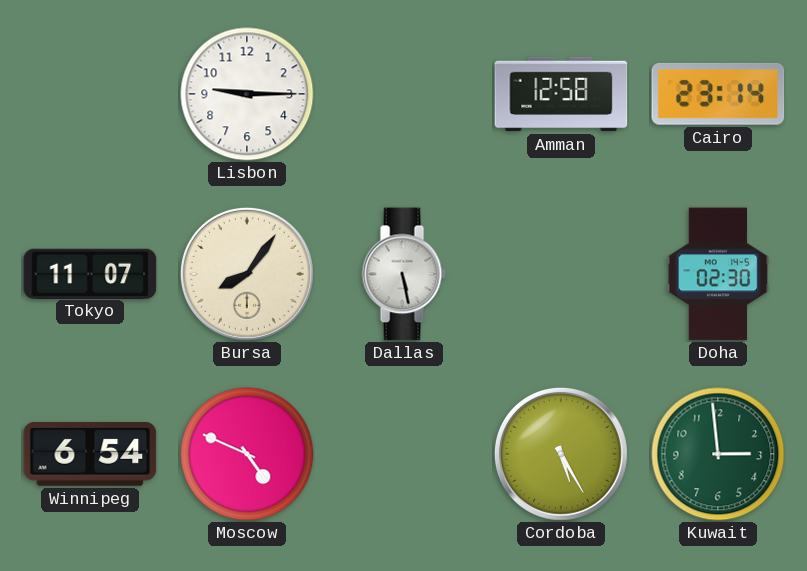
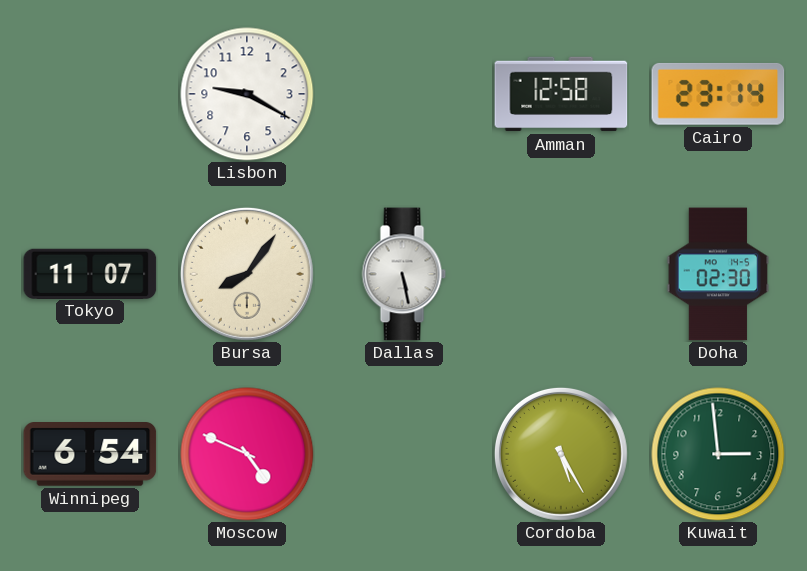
Lisbon: 9:15 -> 9:20
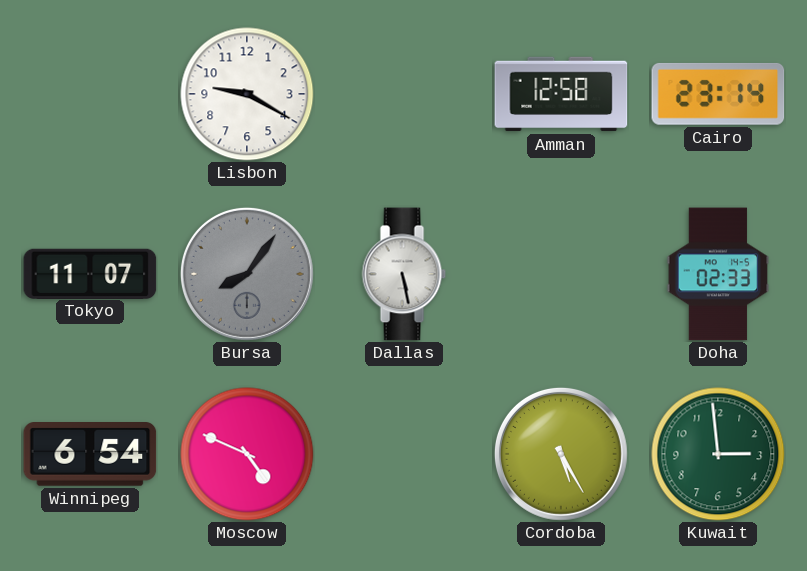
Bursa dial: cream -> grey
Doha: 02:30 -> 02:33
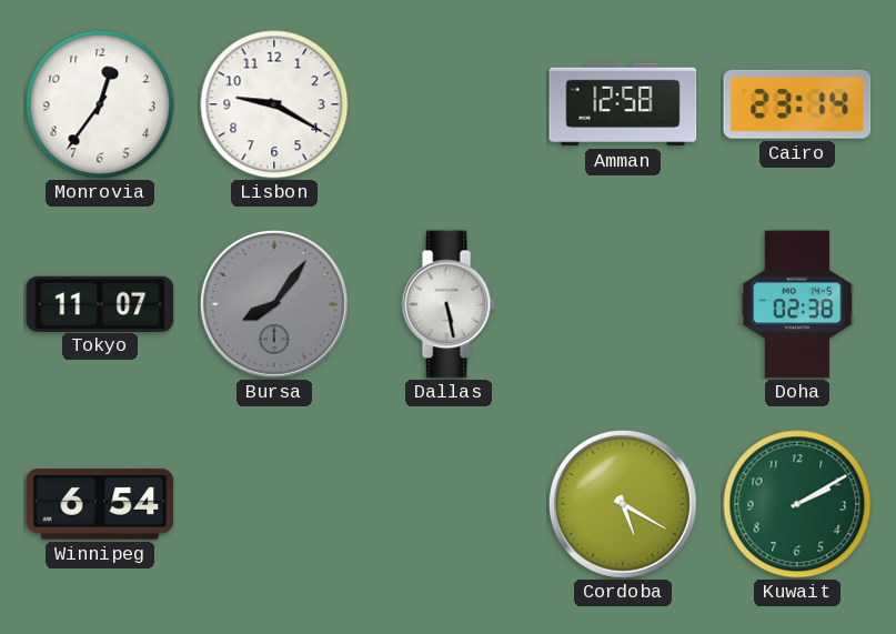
Monrovia: none -> 12:36
Doha: 02:33 -> 02:38
Moscow: 4:49 -> none
Cordoba: 5:25 -> 5:20
Kuwait: 2:59 -> 2:10
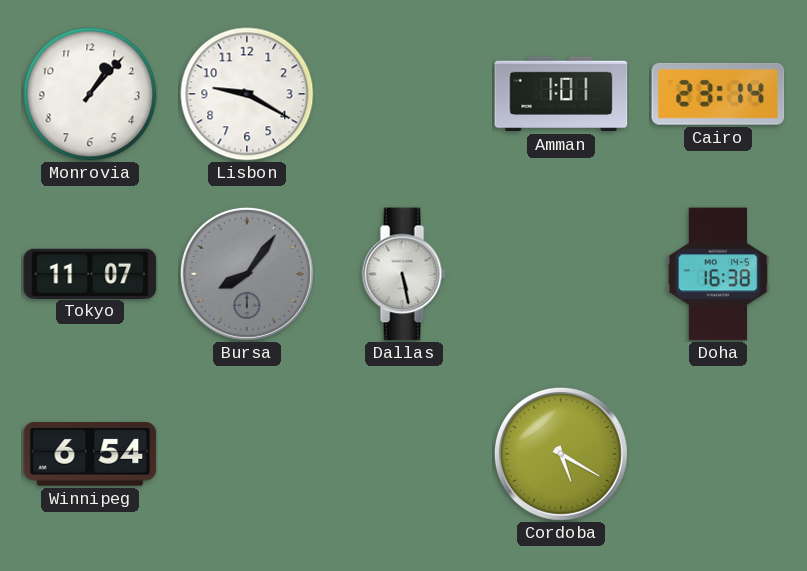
Monrovia: 12:36 -> 1:07
Amman: 12:58 -> 1:01
Doha: 02:38 -> 16:38
Kuwait: 2:10 -> none
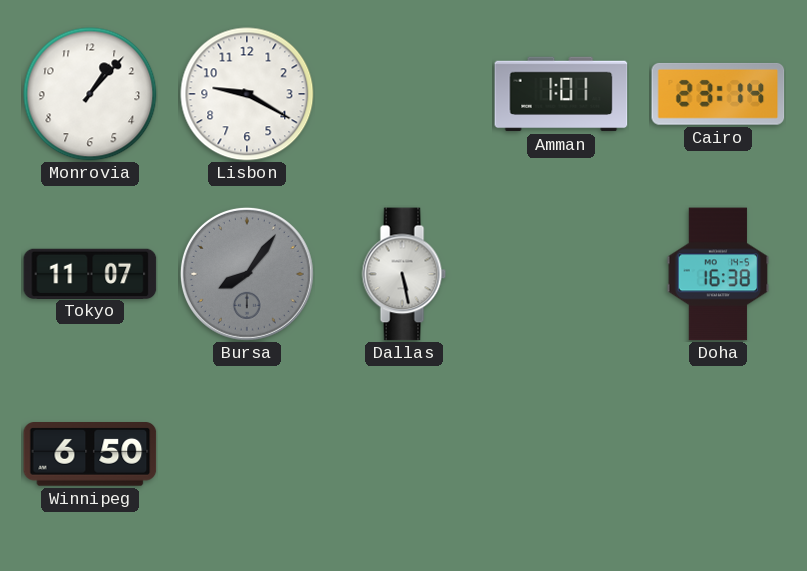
Winnipeg: 6:54 -> 6:50
Cordoba: 5:20 -> none
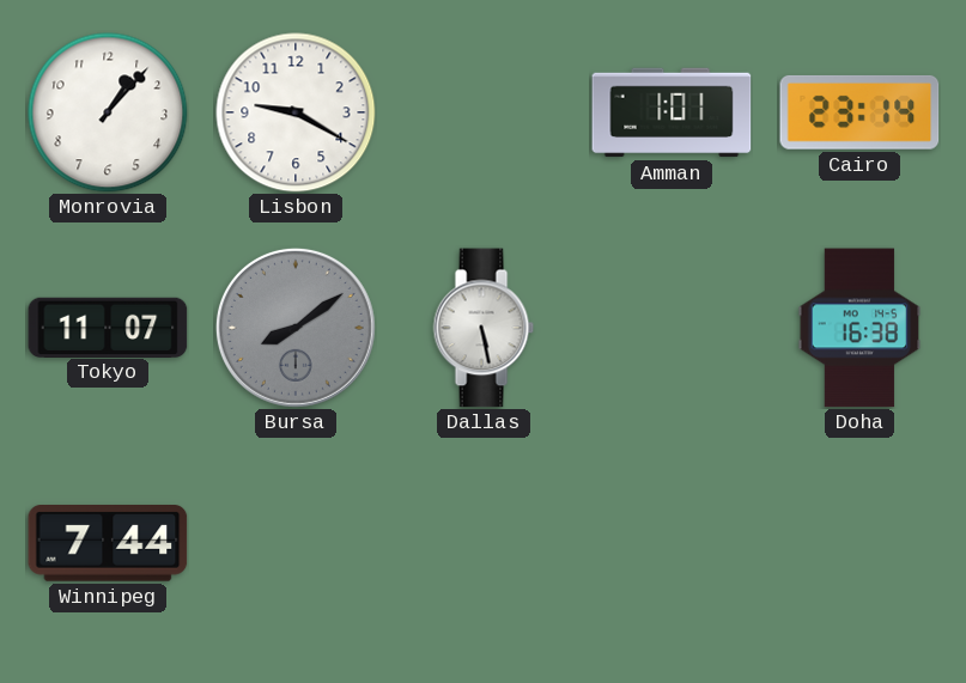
Bursa: 8:06 -> 8:09
Winnipeg: 6:50 -> 7:44
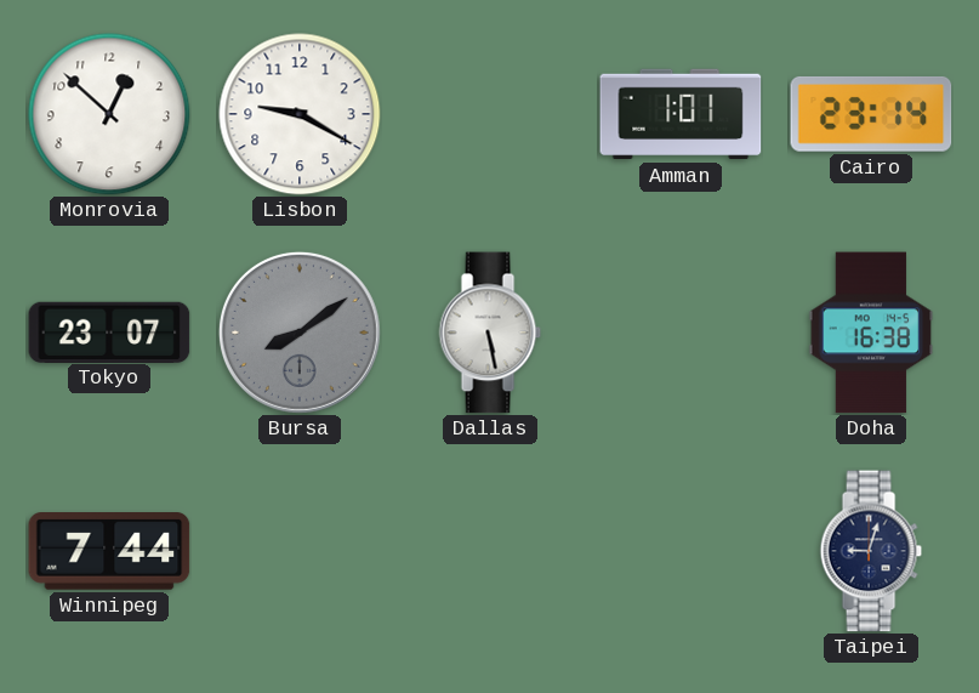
Monrovia: 1:07 -> 12:52
Tokyo: 11:07 -> 23:07
Taipei: none -> 9:03
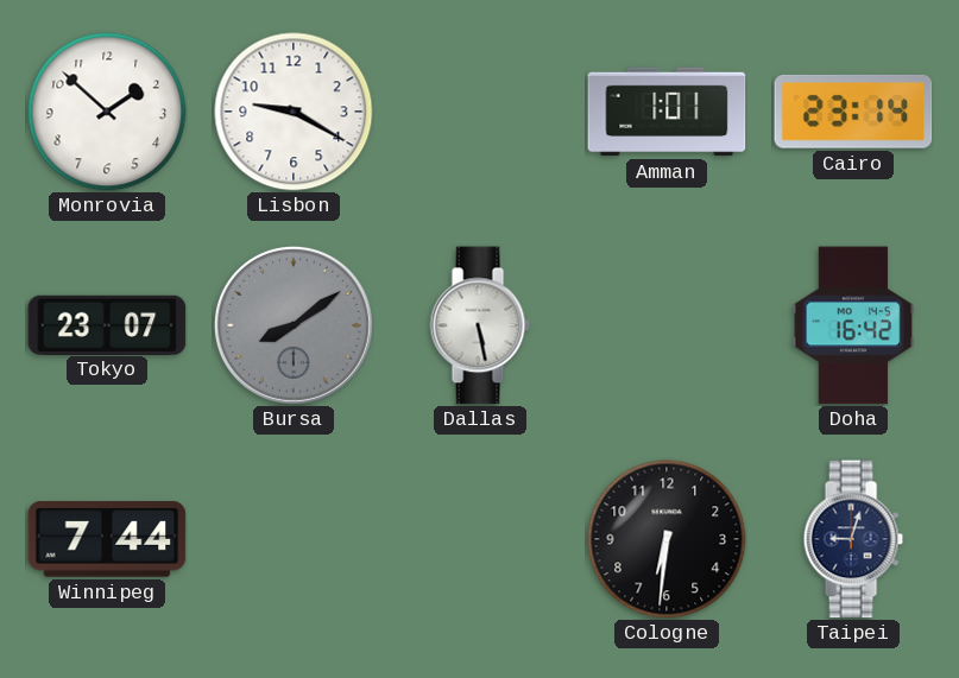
Monrovia: 12:52 -> 1:52
Doha: 16:38 -> 16:42
Cologne: none -> 6:31
